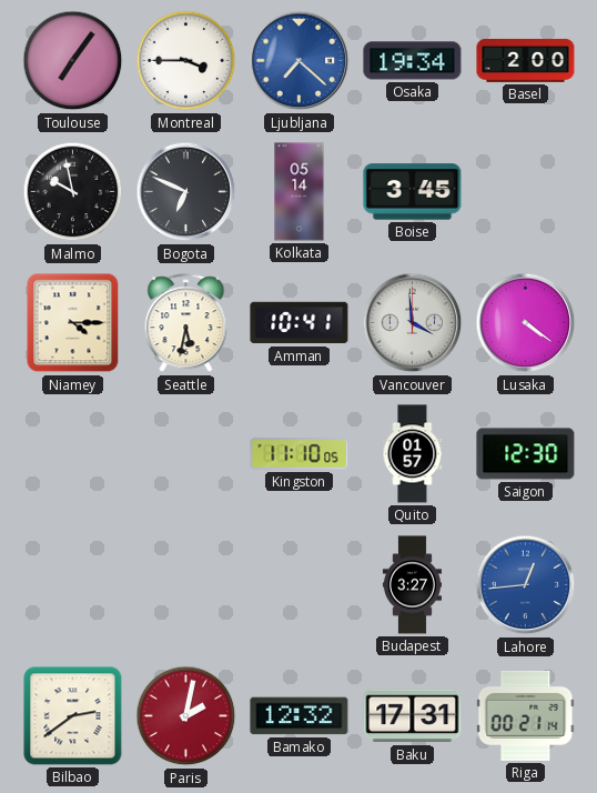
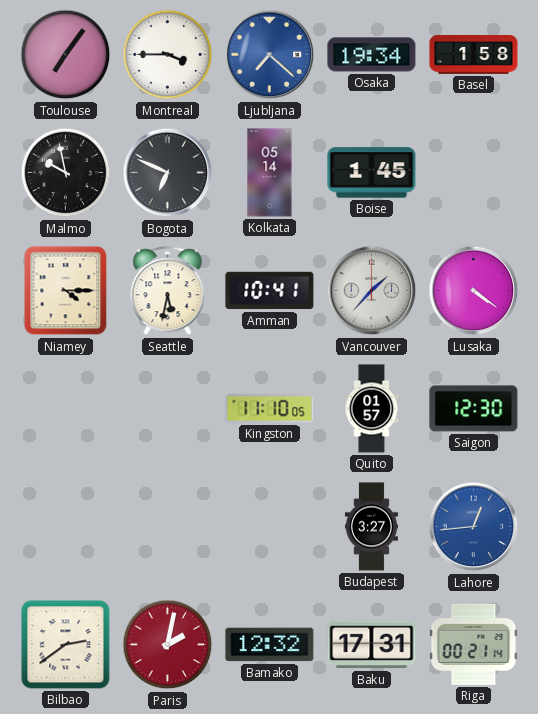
Basel: 2:00 -> 1:58
Boise: 3:45 -> 1:45
Vancouver: 3:59 -> 1:37
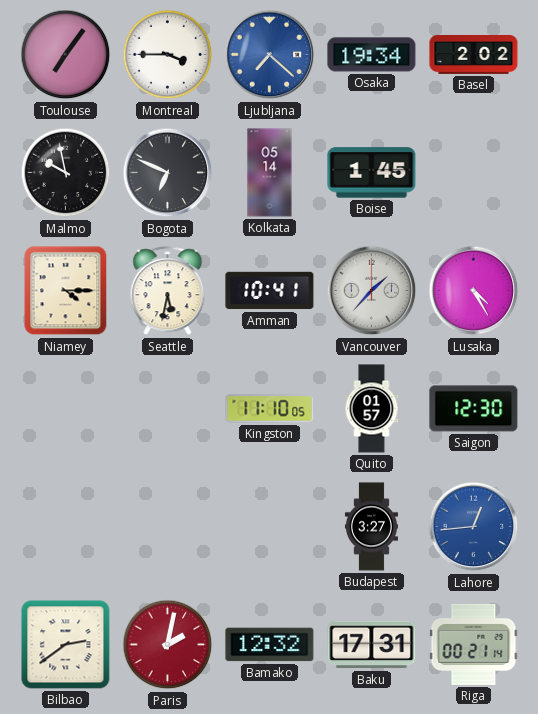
Basel: 1:58 -> 2:02
Lusaka: 4:21 -> 4:25
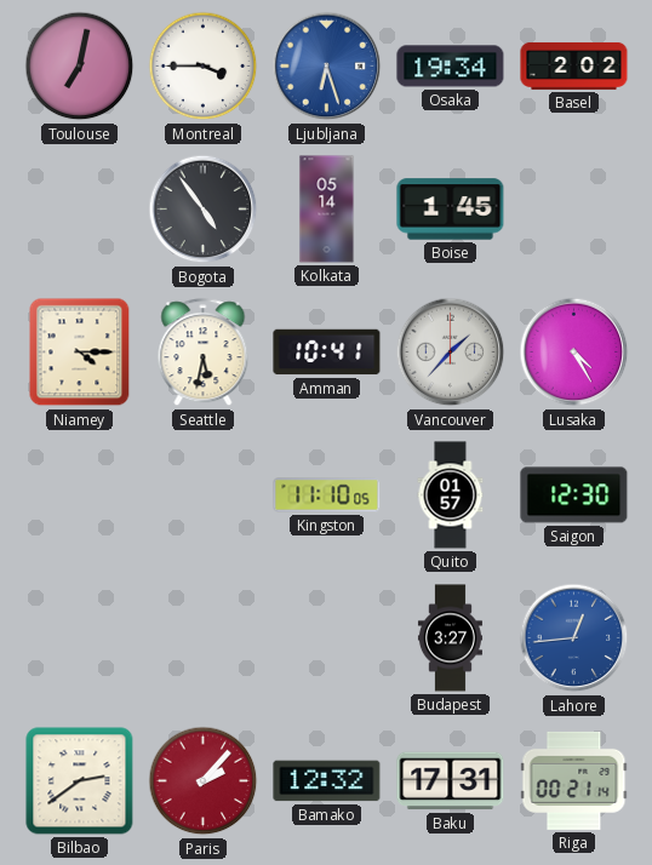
Toulouse: 7:06 -> 7:02
Ljubljana: 7:22 -> 6:27
Malmo: 9:58 -> none
Bogota: 6:49 -> 4:54
Paris: 2:02 -> 2:07
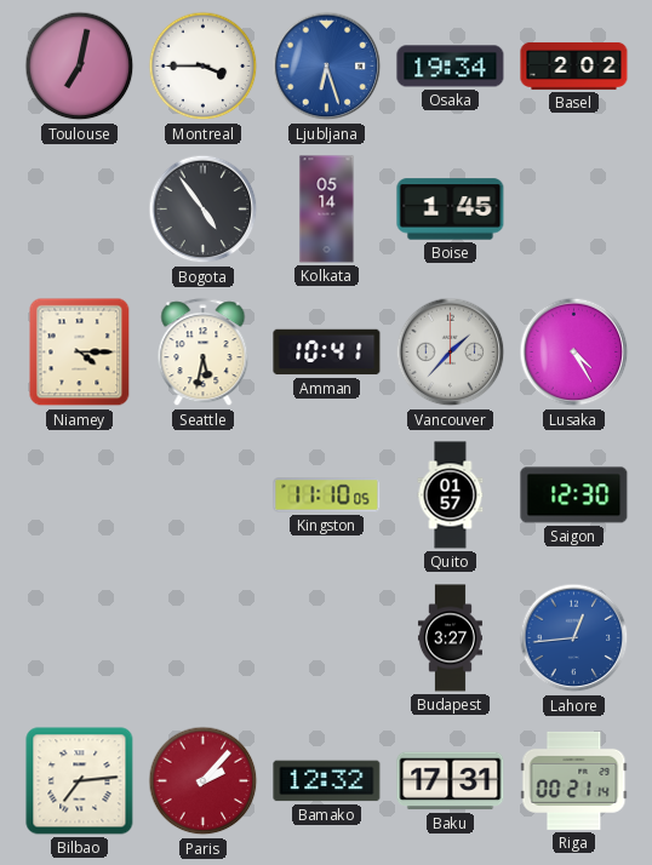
Bilbao: 2:39 -> 7:14
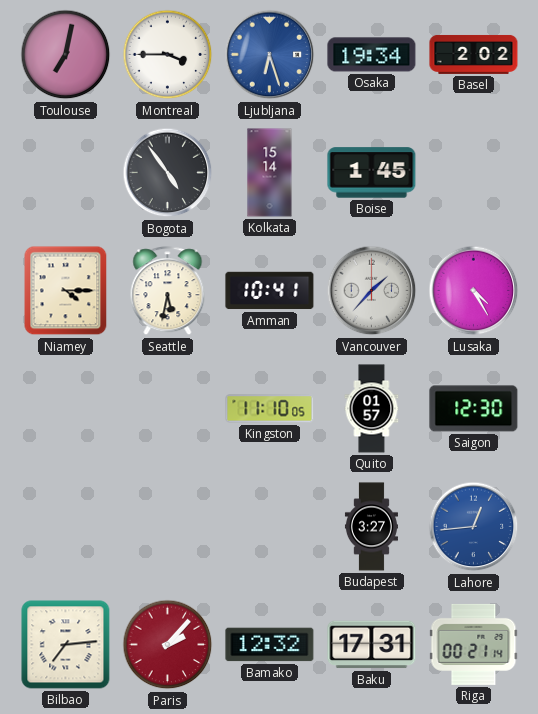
Kolkata: 05:14 -> 15:14
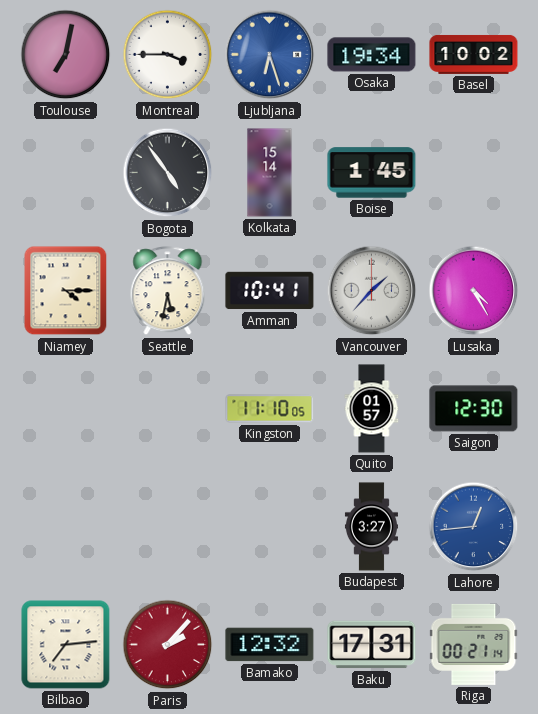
Basel: 2:02 -> 10:02
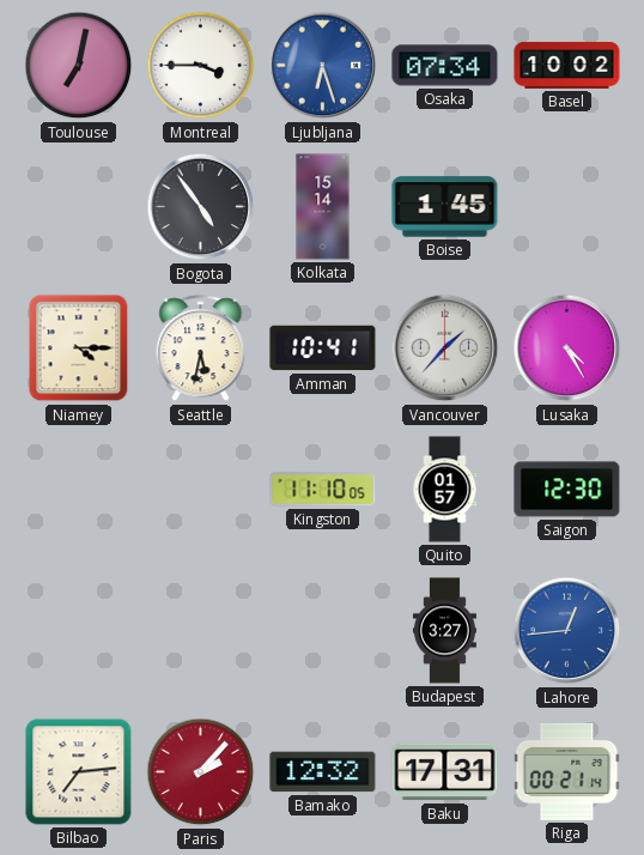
Osaka: 19:34 -> 07:34
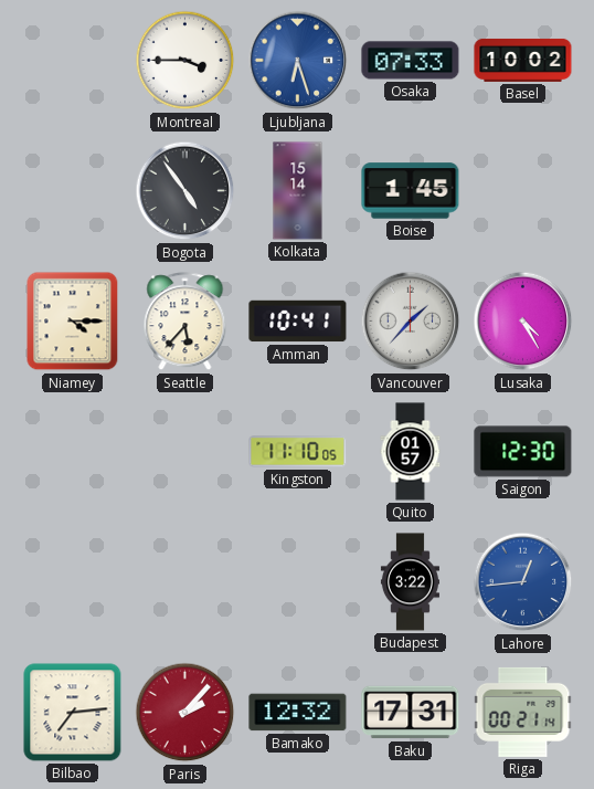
Toulouse: 7:02 -> none
Osaka: 07:34 -> 07:33
Seattle: 5:32 -> 5:37
Budapest: 3:27 -> 3:22
